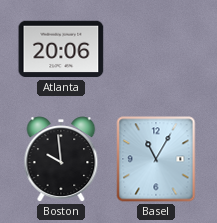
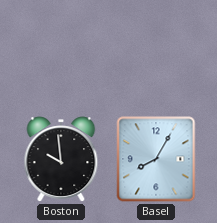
Atlanta: 20:06 -> none
Basel: 11:05 -> 8:05
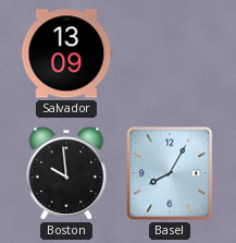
Salvador: none -> 13:09
